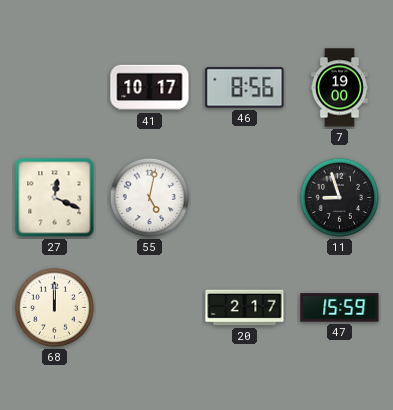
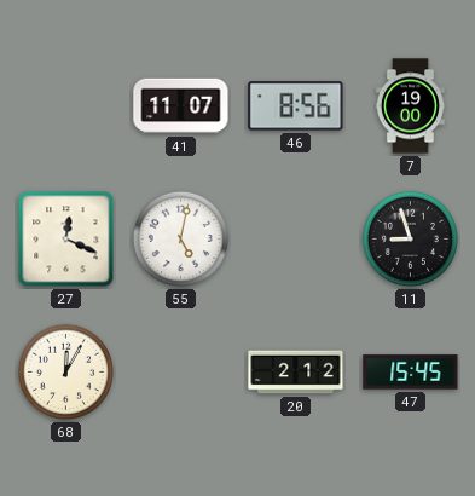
41: 10:17 -> 11:07
68: 12:00 -> 12:05
20: 2:17 -> 2:12
47: 15:59 -> 15:45
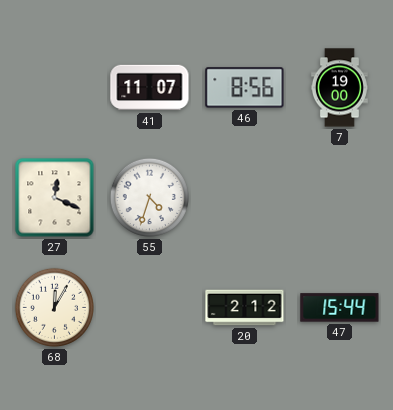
55: 5:02 -> 4:33
11: 8:57 -> none
47: 15:45 -> 15:44
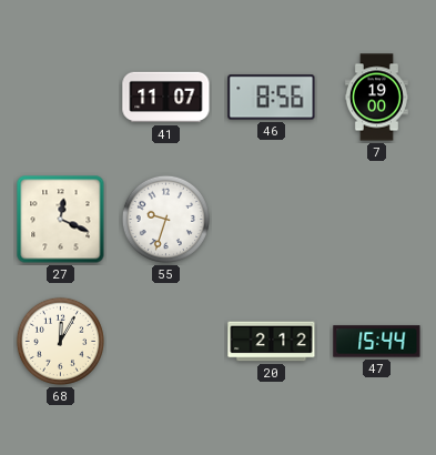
55: 4:33 -> 9:33
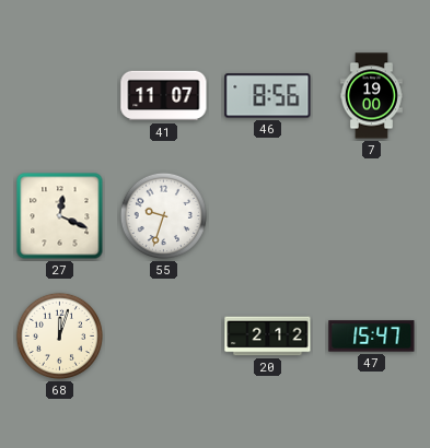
68: 12:05 -> 12:03
47: 15:44 -> 15:47
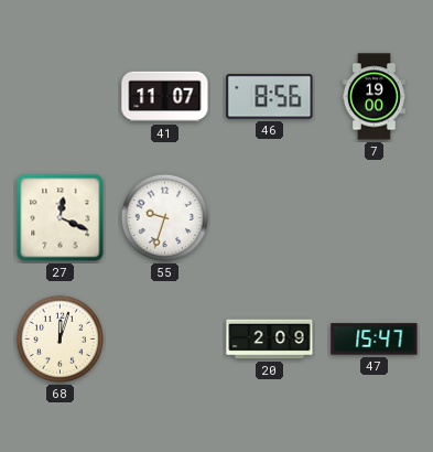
20: 2:12 -> 2:09
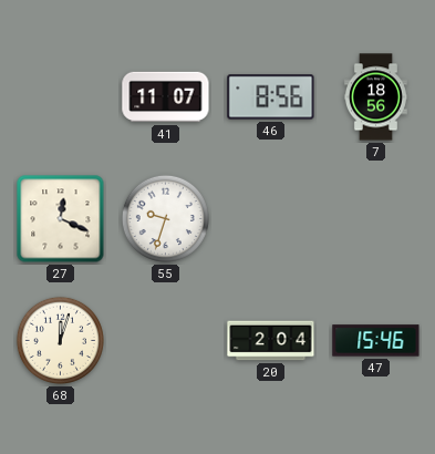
7: 19:00 -> 18:56
20: 2:09 -> 2:04
47: 15:47 -> 15:46
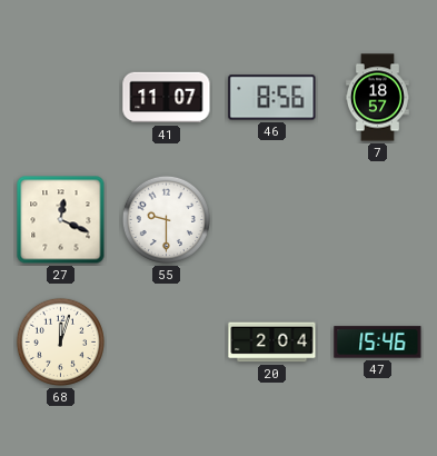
7: 18:56 -> 18:57
55: 9:33 -> 9:30
